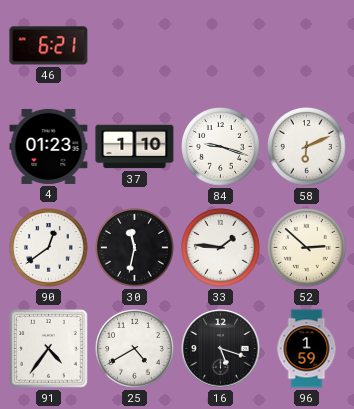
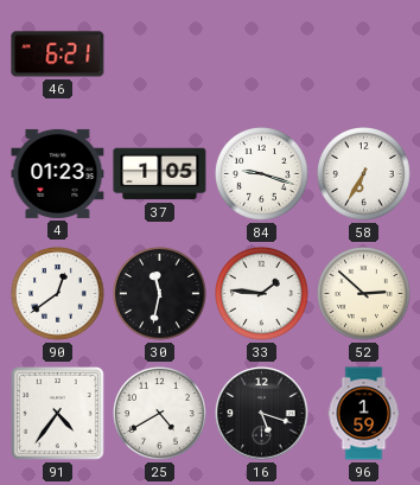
37: 1:10 -> 1:05
58: 6:11 -> 6:35
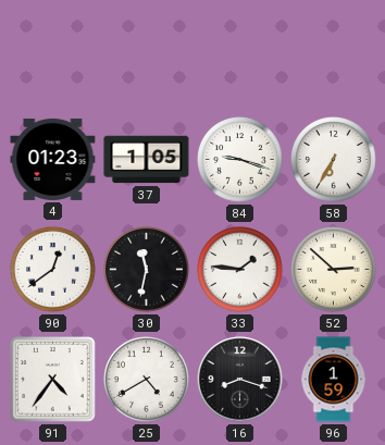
46: 6:21 -> none
16: 5:18 -> 8:18
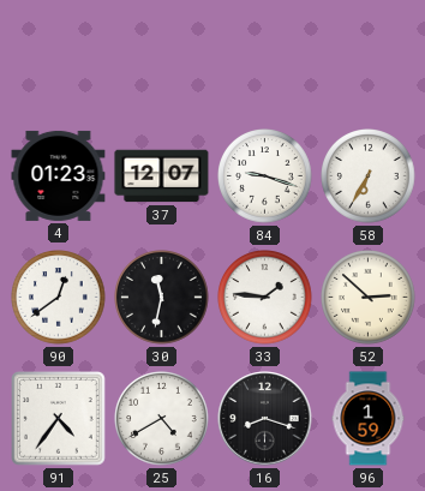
37: 1:05 -> 12:07
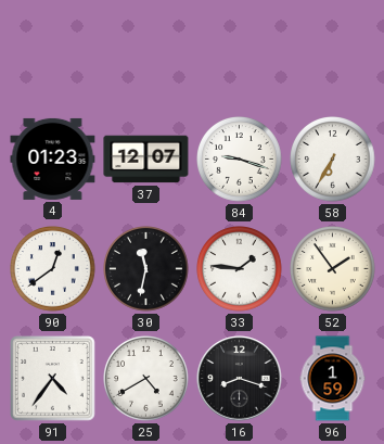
52: 2:52 -> 1:54
